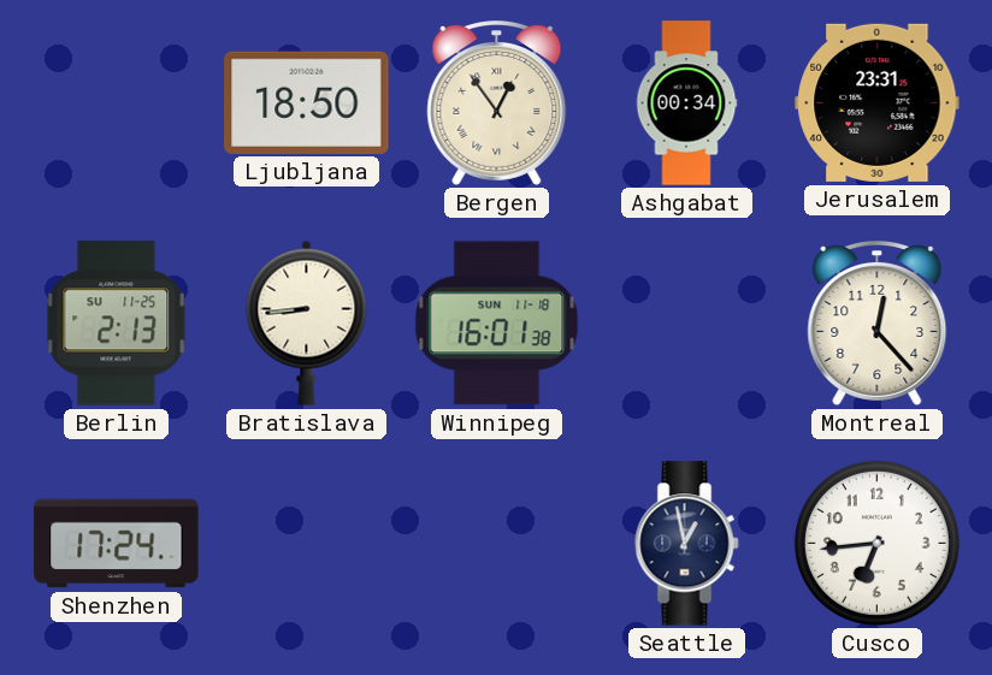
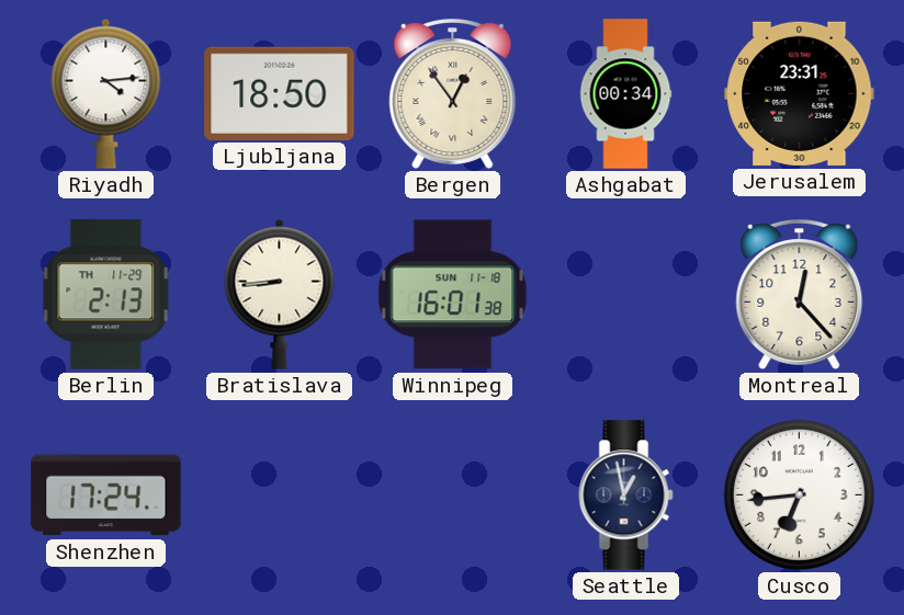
Riyadh: none -> 4:14
Berlin date: SU 11-25 -> TH 11-29
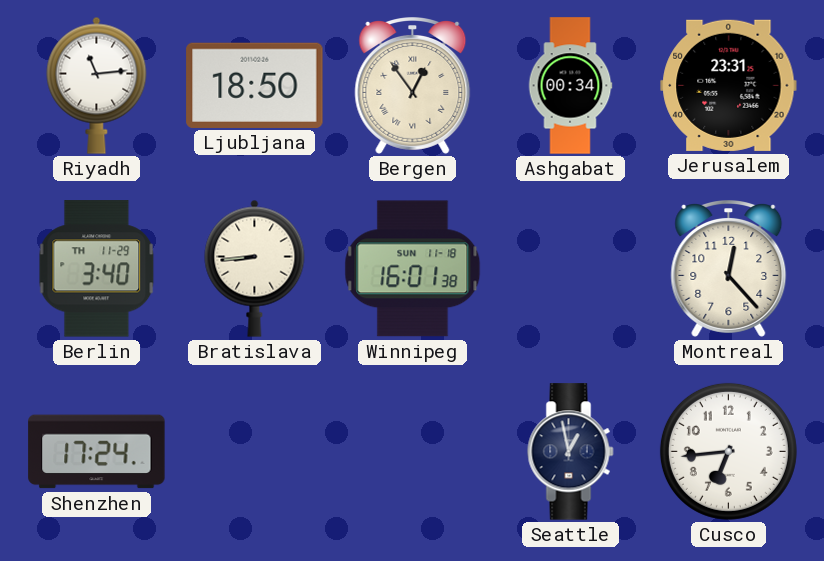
Riyadh: 4:14 -> 11:14
Berlin: 2:13 -> 3:40
